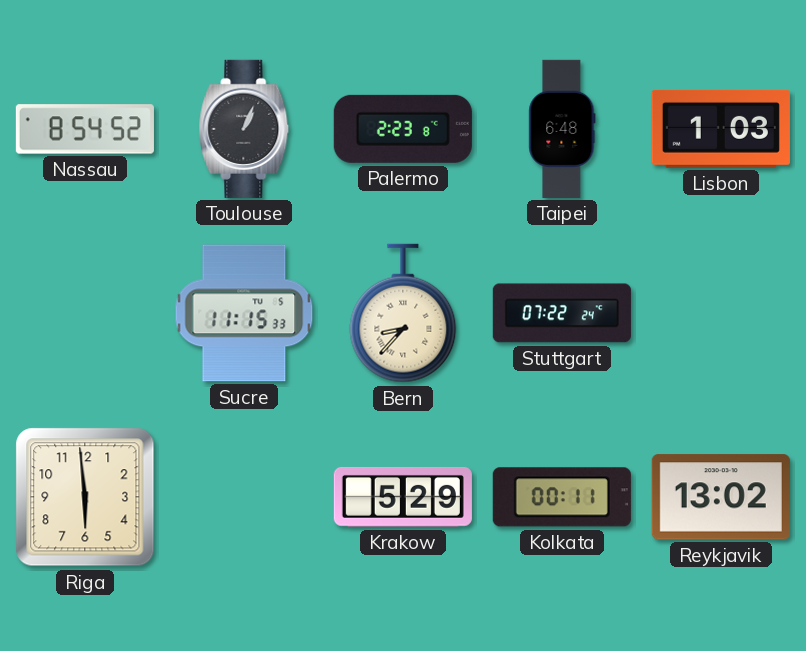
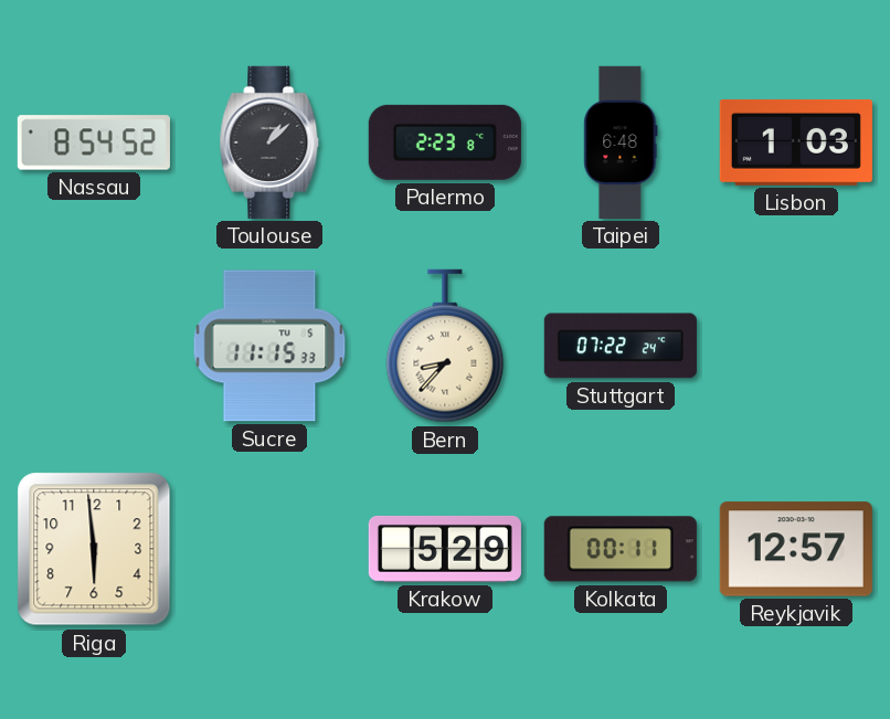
Toulouse: 1:04 -> 1:08
Reykjavik: 13:02 -> 12:57
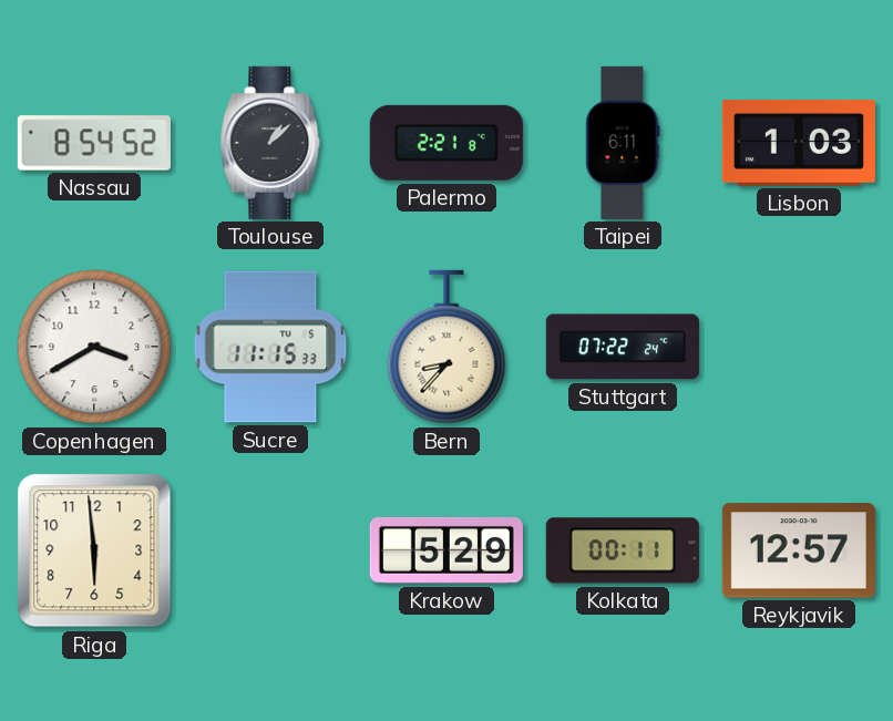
Palermo: 2:23 -> 2:21
Taipei: 6:48 -> 6:11
Copenhagen: none -> 3:40
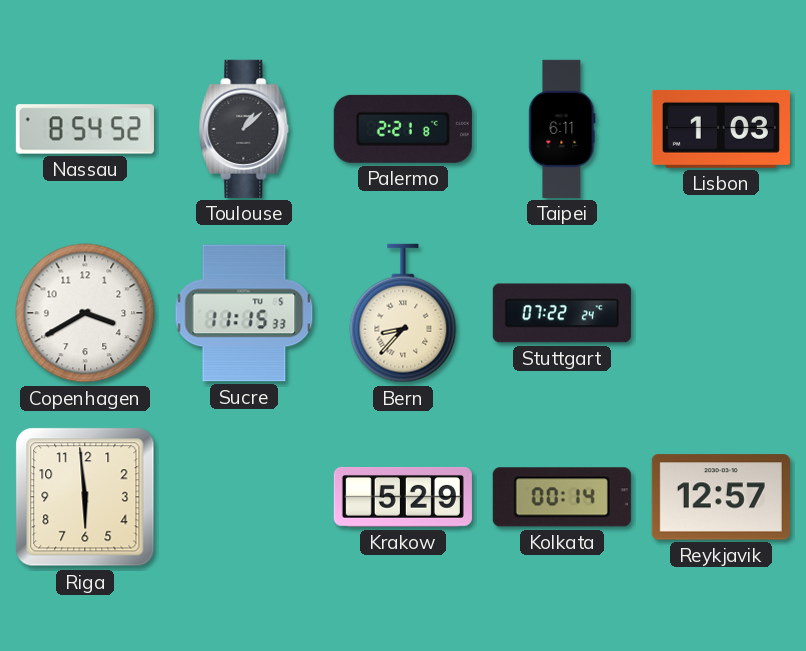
Kolkata: 00:11 -> 00:14
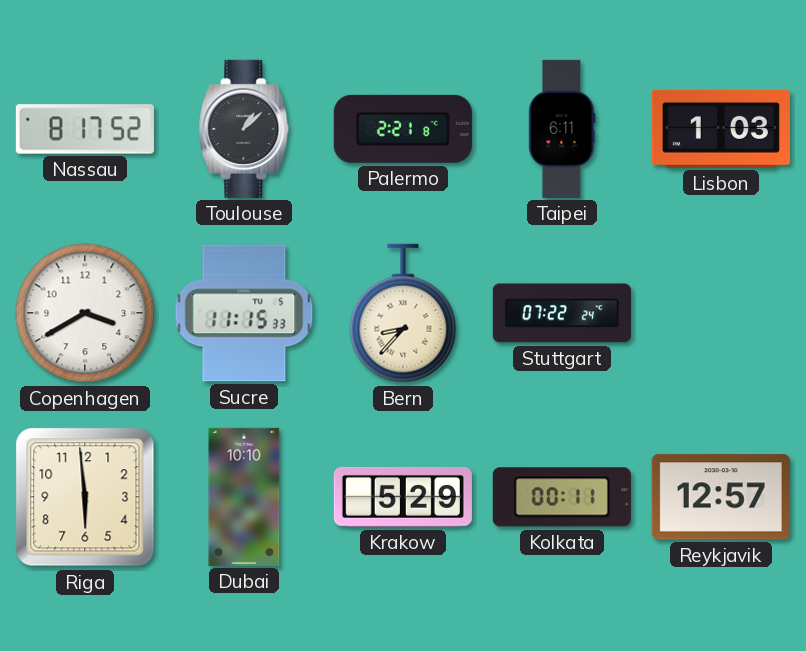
Nassau: 8:54 -> 8:17
Dubai: none -> 10:10
Kolkata: 00:14 -> 00:11
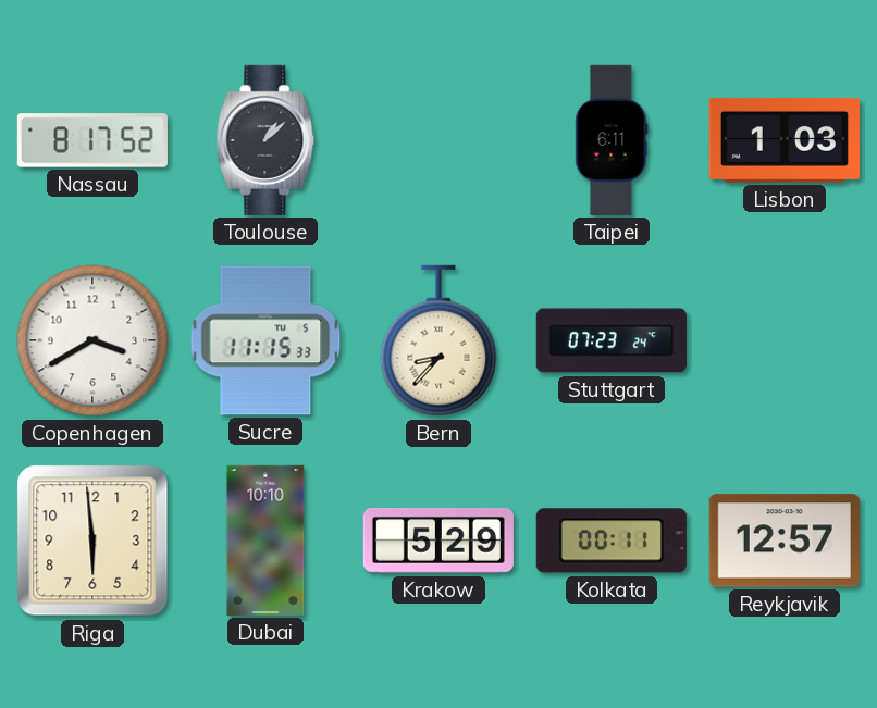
Palermo: 2:21 -> none
Stuttgart: 07:22 -> 07:23
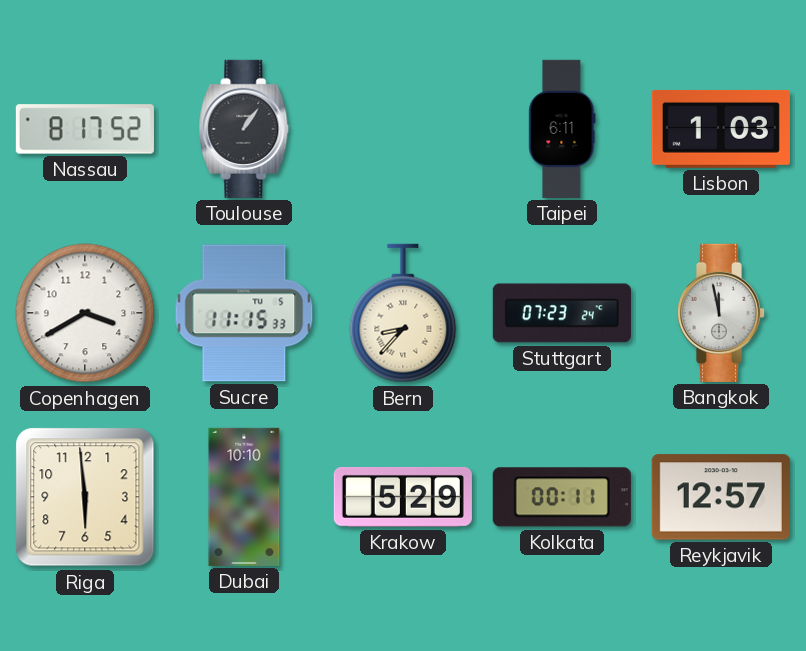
Toulouse: 1:08 -> 1:06
Bangkok: none -> 11:58
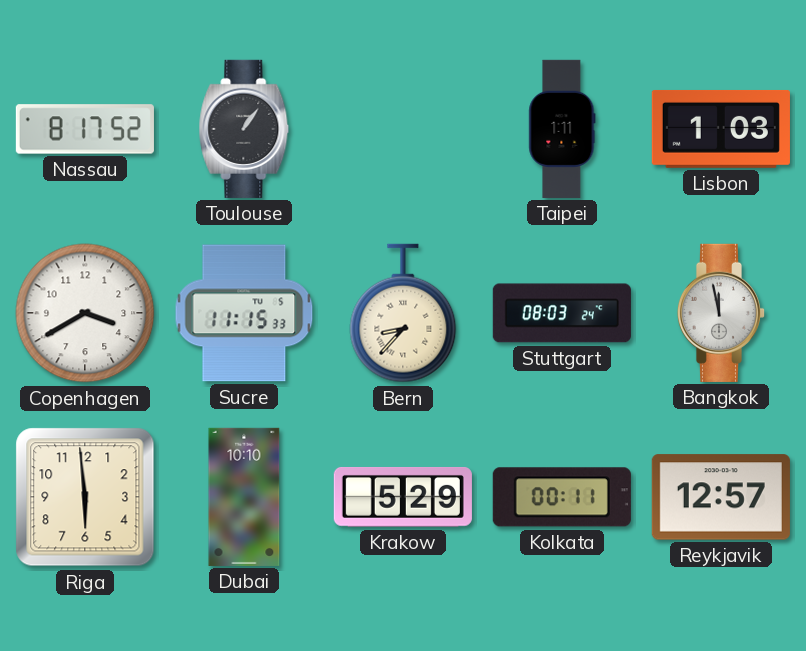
Taipei: 6:11 -> 1:11
Stuttgart: 07:23 -> 08:03
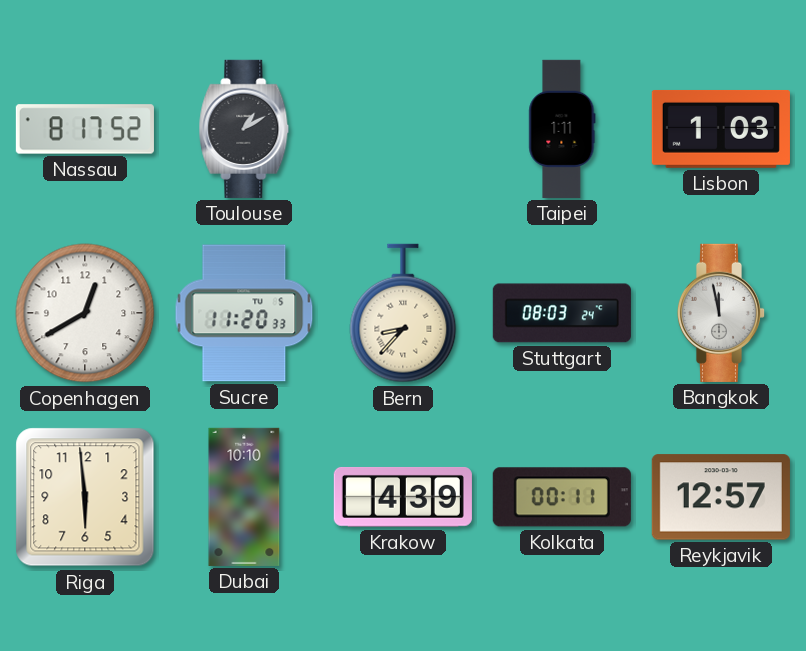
Toulouse: 1:06 -> 1:10
Copenhagen: 3:40 -> 12:40
Sucre: 11:15 -> 11:20
Krakow: 5:29 -> 4:39
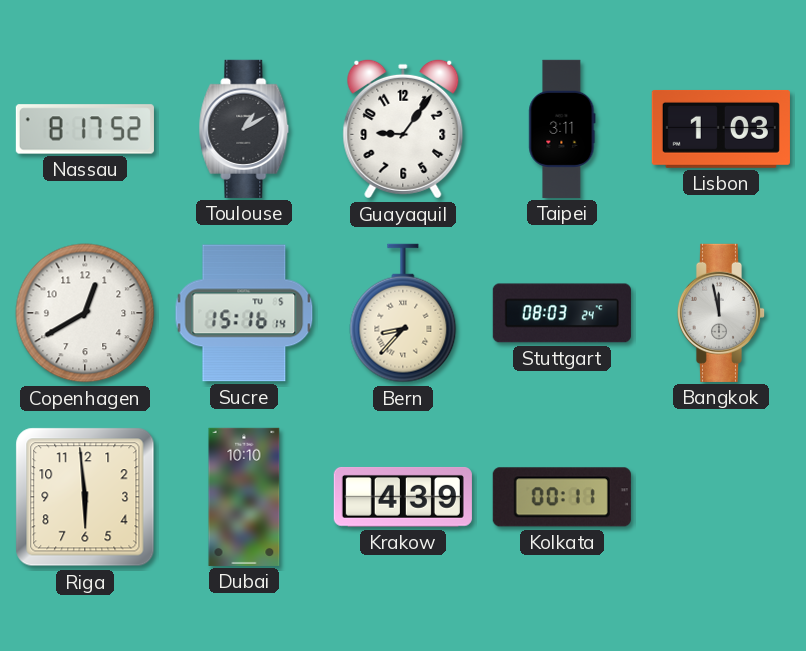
Guayaquil: none -> 9:06
Taipei: 1:11 -> 3:11
Sucre: 11:20 -> 15:16
Reykjavik: 12:57 -> none
